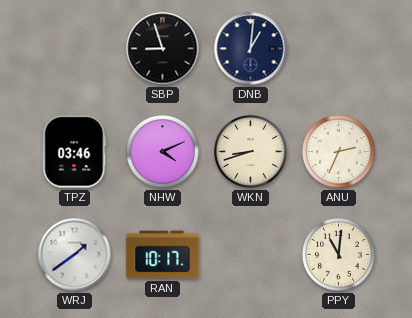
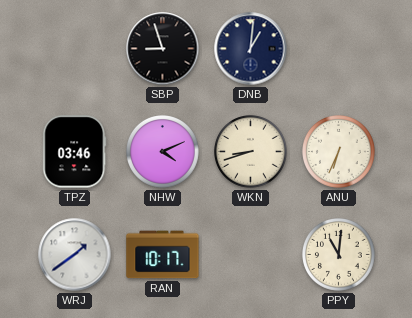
ANU: 2:34 -> 6:34
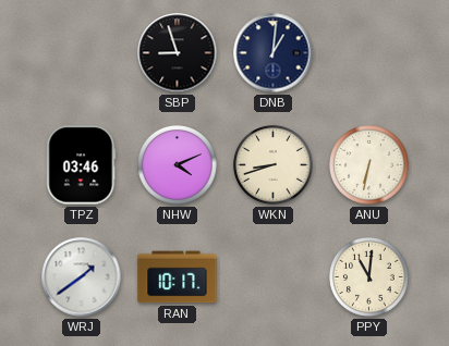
ANU: 6:34 -> 6:32
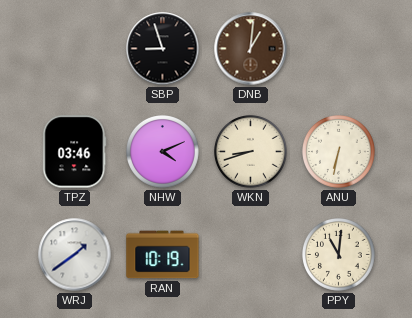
DNB dial: navy -> brown
RAN: 10:17 -> 10:19
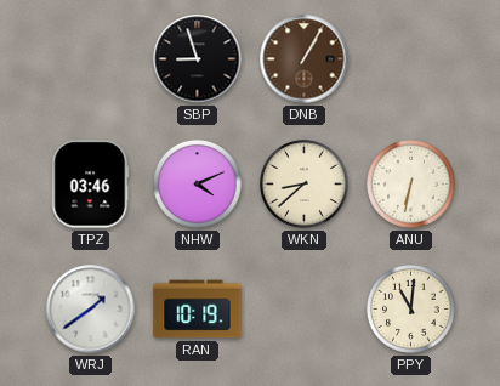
DNB: 1:01 -> 1:05
WKN: 8:42 -> 8:38
